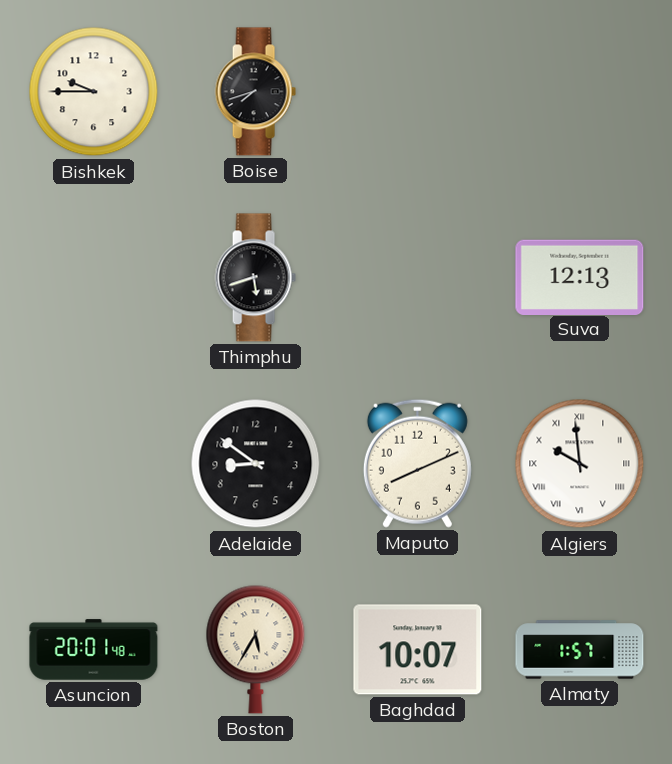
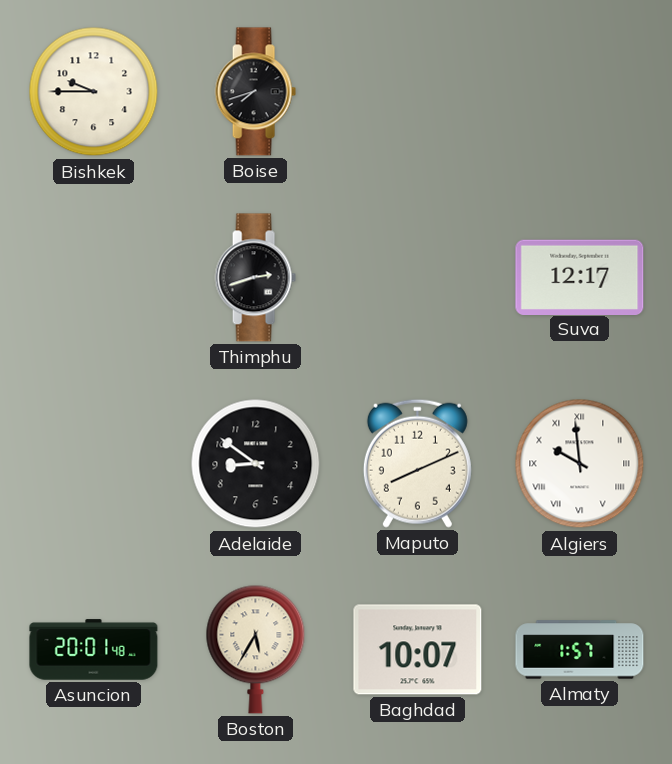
Thimphu: 5:42 -> 2:42
Suva: 12:13 -> 12:17
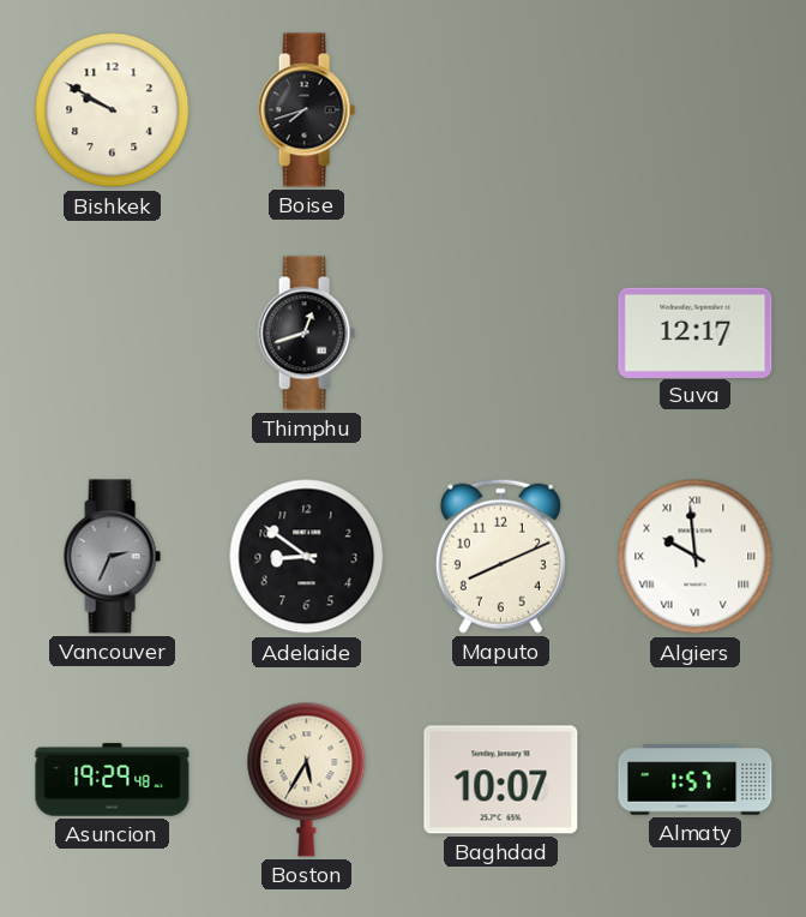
Bishkek: 9:45 -> 9:50
Thimphu: 2:42 -> 12:42
Vancouver: none -> 2:34
Asuncion: 20:01 -> 19:29
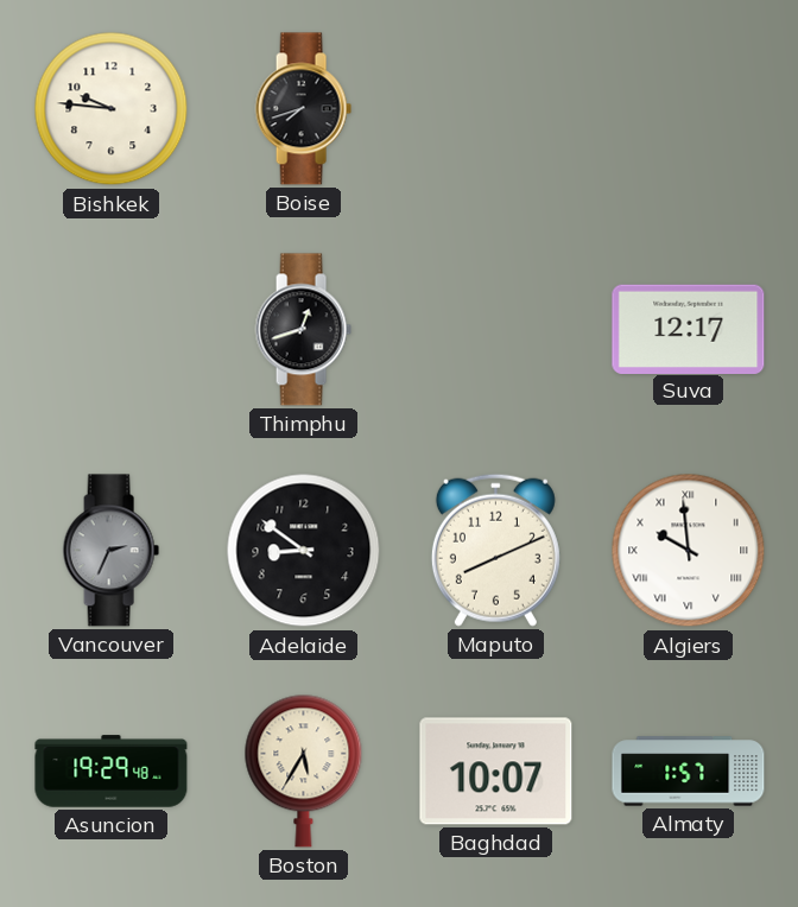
Bishkek: 9:50 -> 9:46
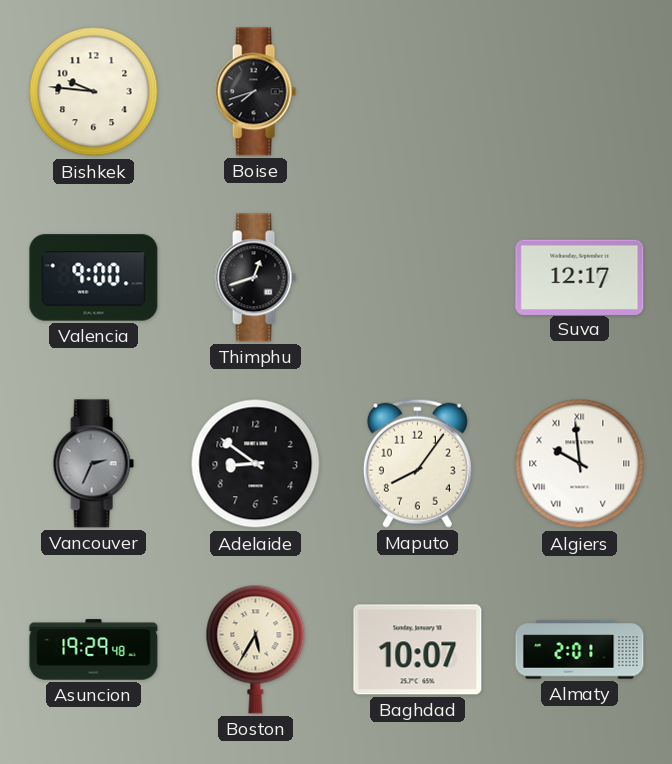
Valencia: none -> 9:00
Maputo: 8:11 -> 8:06
Almaty: 1:57 -> 2:01
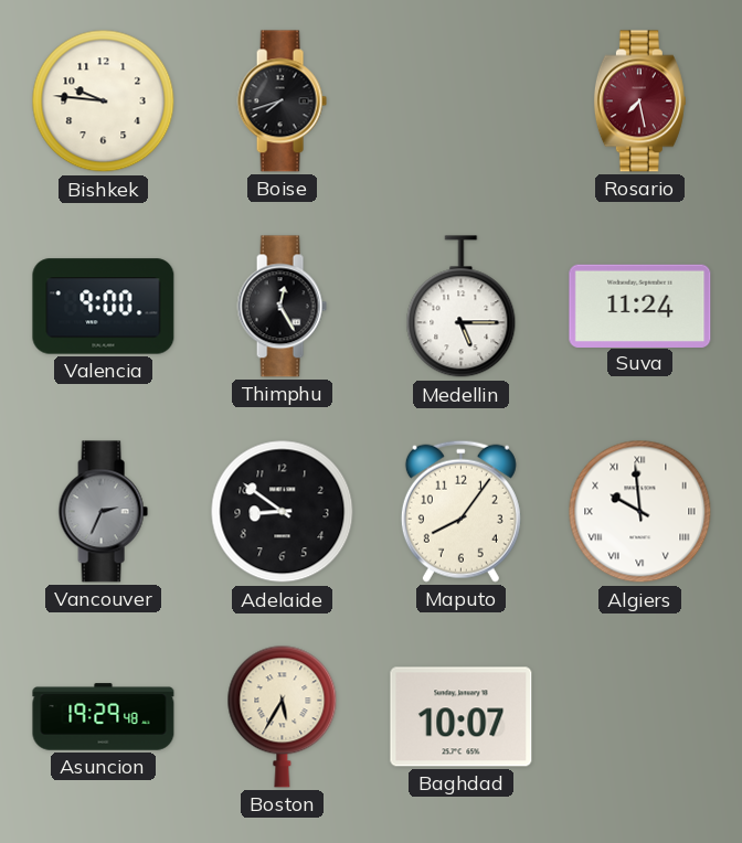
Rosario: none -> 7:28
Thimphu: 12:42 -> 12:25
Medellin: none -> 5:15
Suva: 12:17 -> 11:24
Almaty: 2:01 -> none
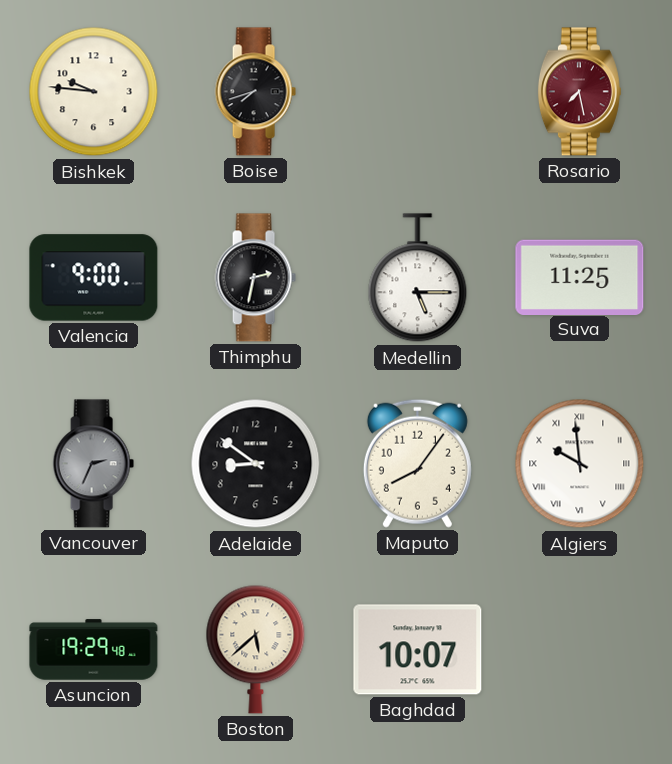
Thimphu: 12:25 -> 2:32
Suva: 11:24 -> 11:25
Boston: 5:35 -> 5:38
